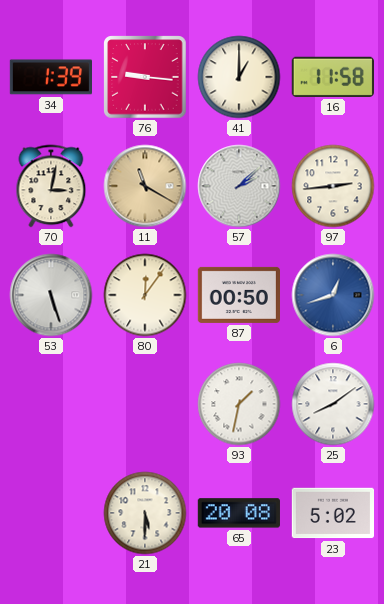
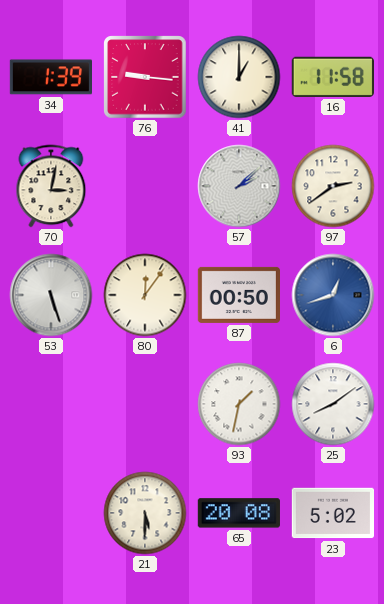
11: 11:20 -> none
97: 2:44 -> 2:39
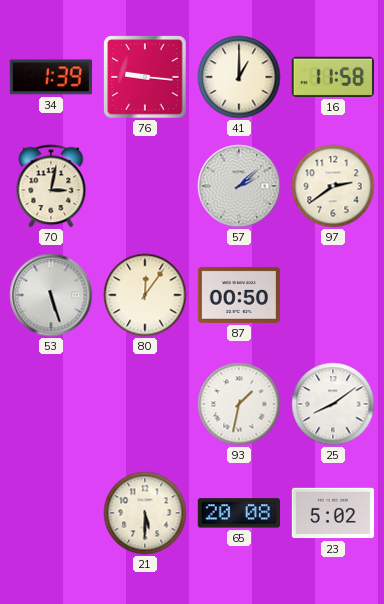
6: 12:42 -> none
